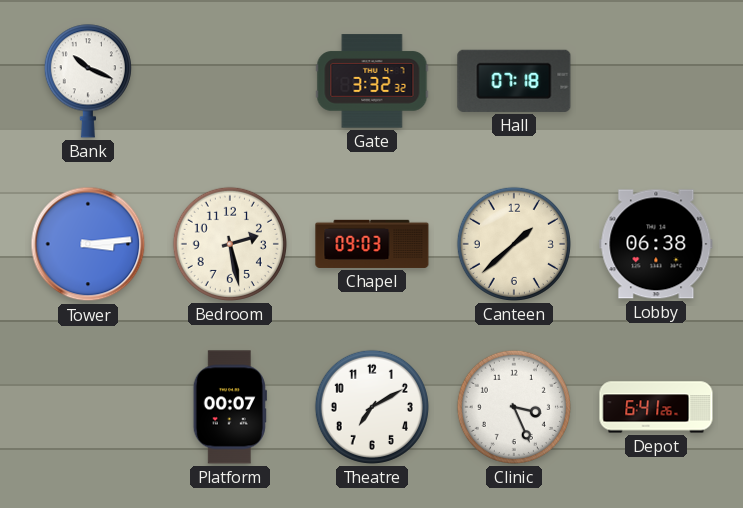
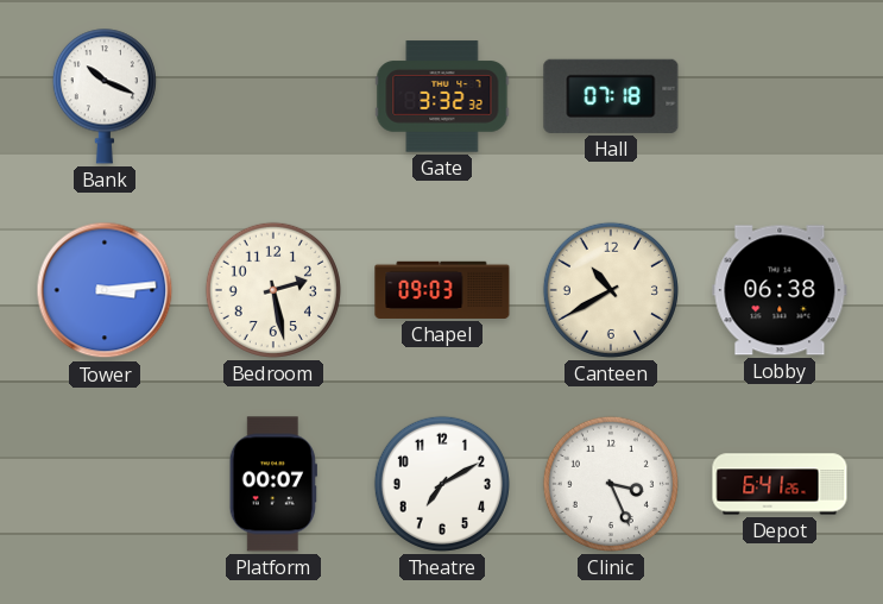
Canteen: 1:38 -> 10:40
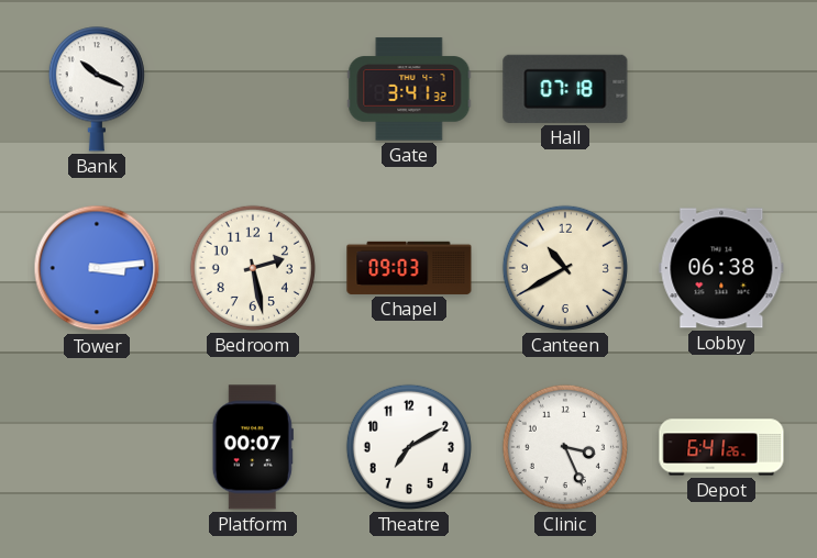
Gate: 3:32 -> 3:41
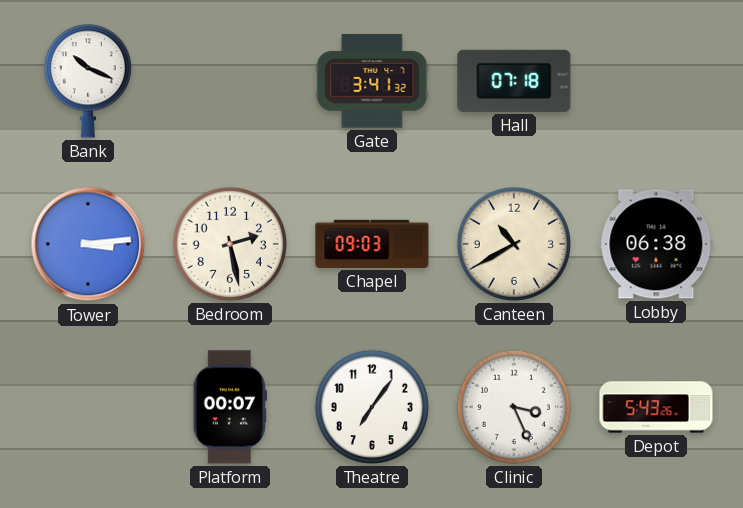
Theatre: 7:10 -> 7:06
Depot: 6:41 -> 5:43
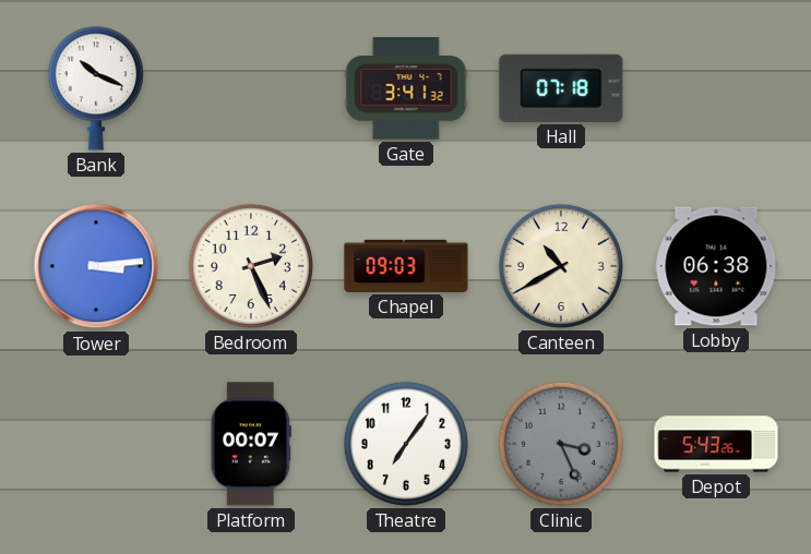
Bedroom: 2:28 -> 2:26
Clinic dial: white -> grey
